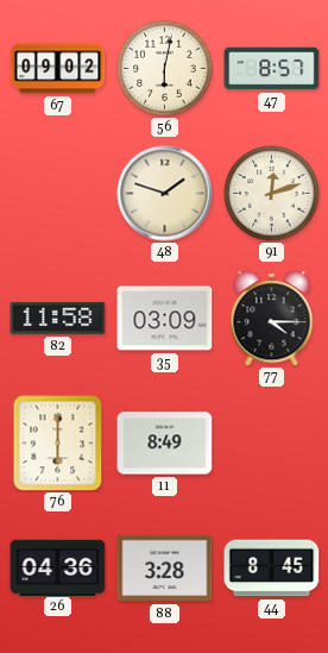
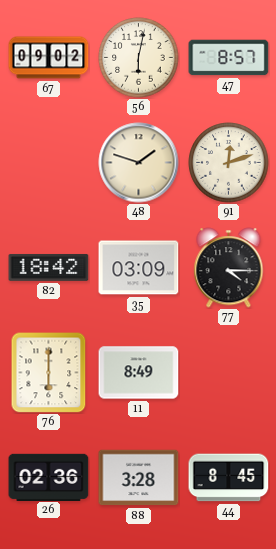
82: 11:58 -> 18:42
26: 04:36 -> 02:36
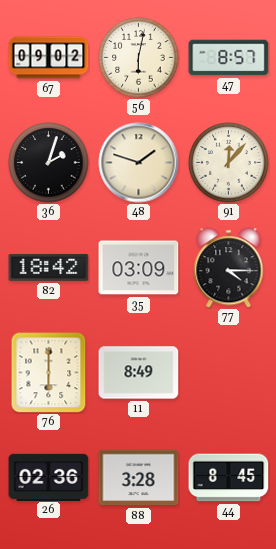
36: none -> 2:03
91: 12:12 -> 12:07
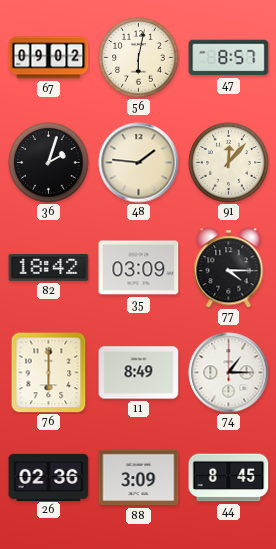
48: 1:48 -> 1:46
74: none -> 1:15
88: 3:28 -> 3:09
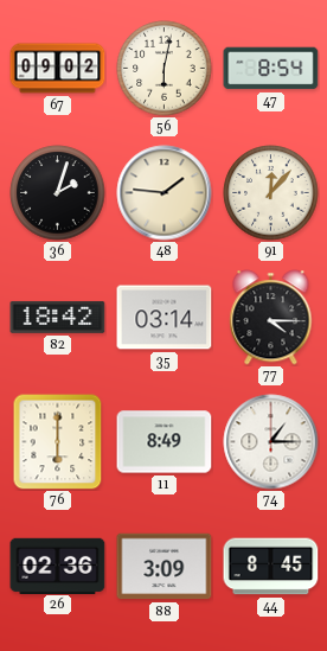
47: 8:57 -> 8:54
35: 03:09 -> 03:14
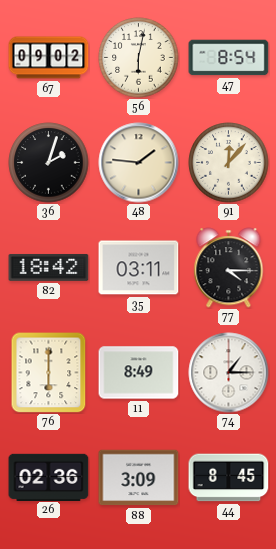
35: 03:14 -> 03:11
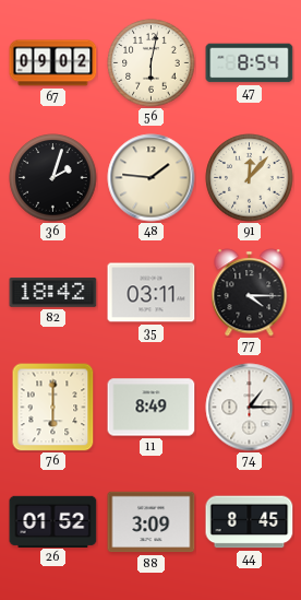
26: 02:36 -> 01:52
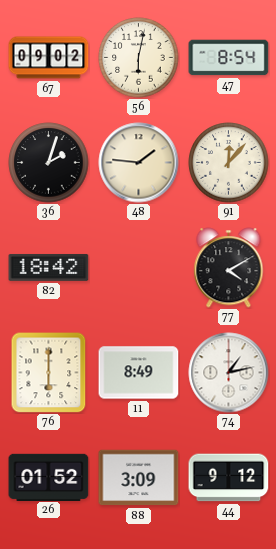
35: 03:11 -> none
77: 4:15 -> 4:10
74: 1:15 -> 1:13
44: 8:45 -> 9:12
